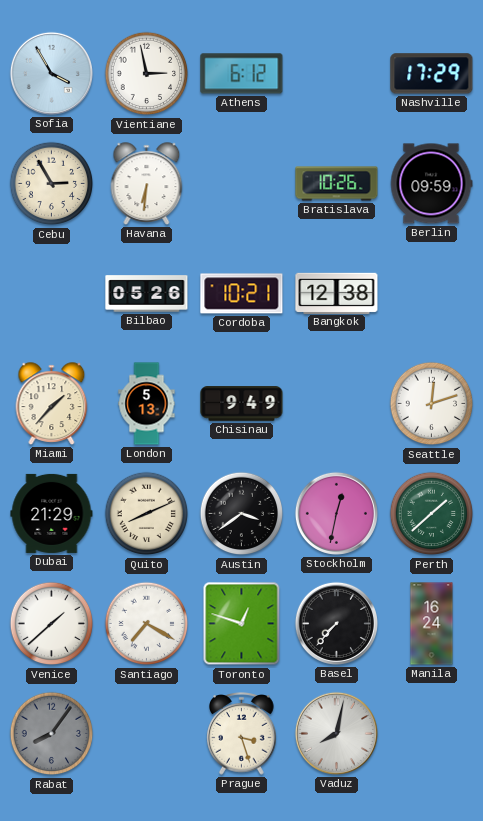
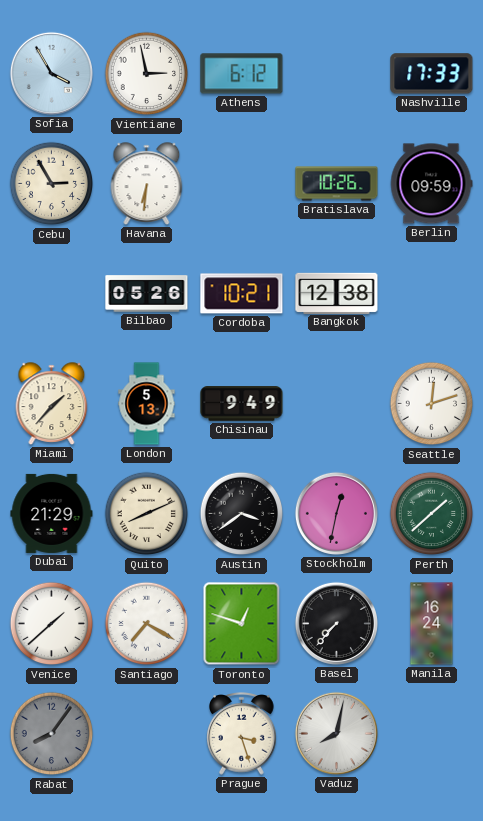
Nashville: 17:29 -> 17:33
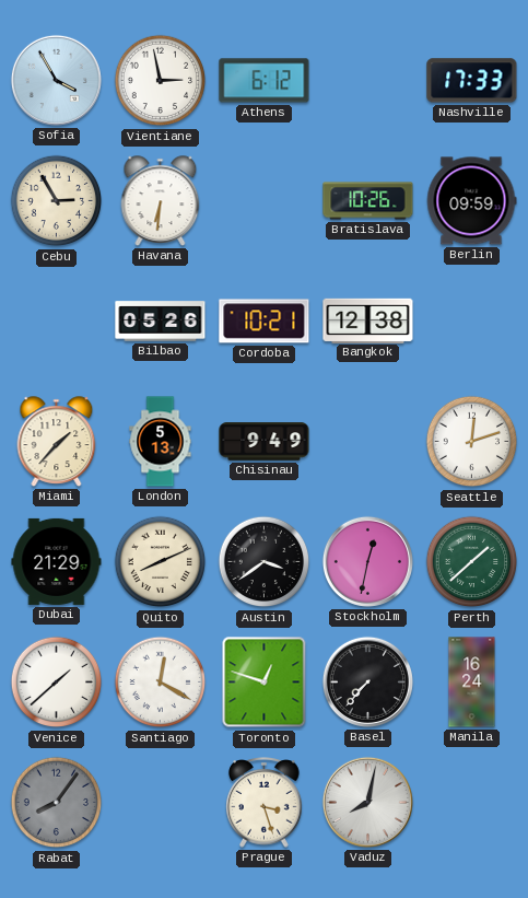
Santiago: 7:20 -> 12:20
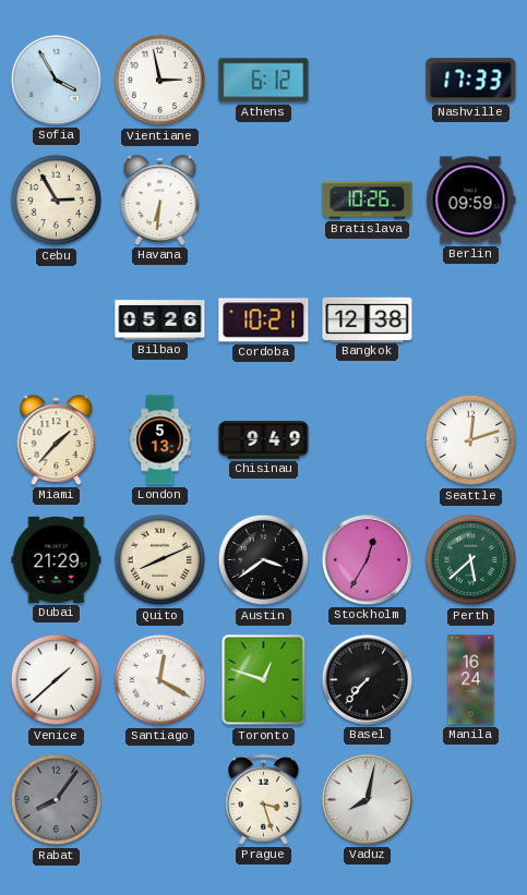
Stockholm: 12:32 -> 12:35
Perth: 1:38 -> 5:38
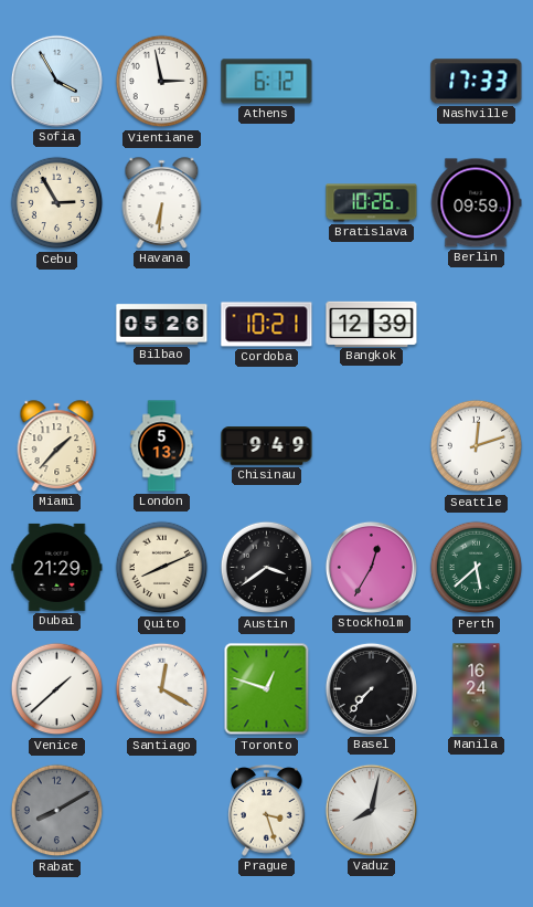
Bangkok: 12:38 -> 12:39
Rabat: 8:06 -> 8:10
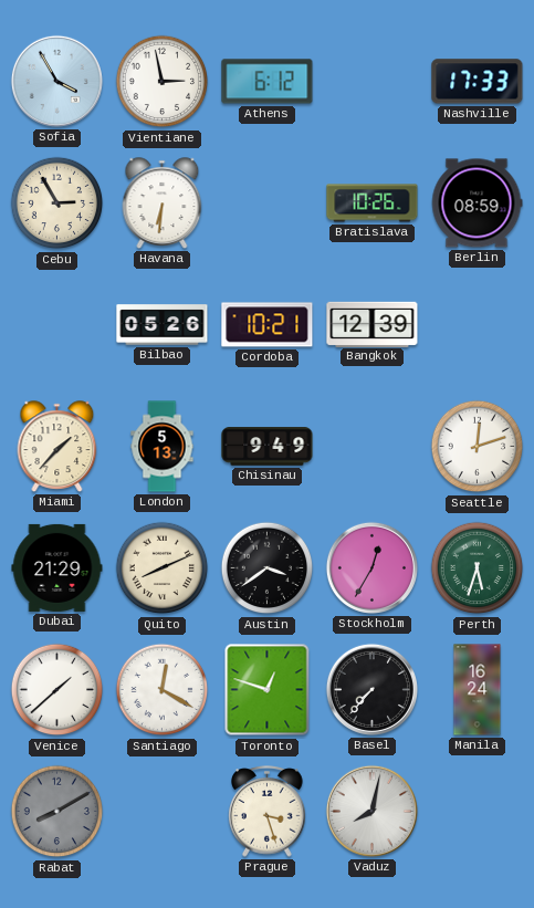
Berlin: 09:59 -> 08:59
Perth: 5:38 -> 5:33
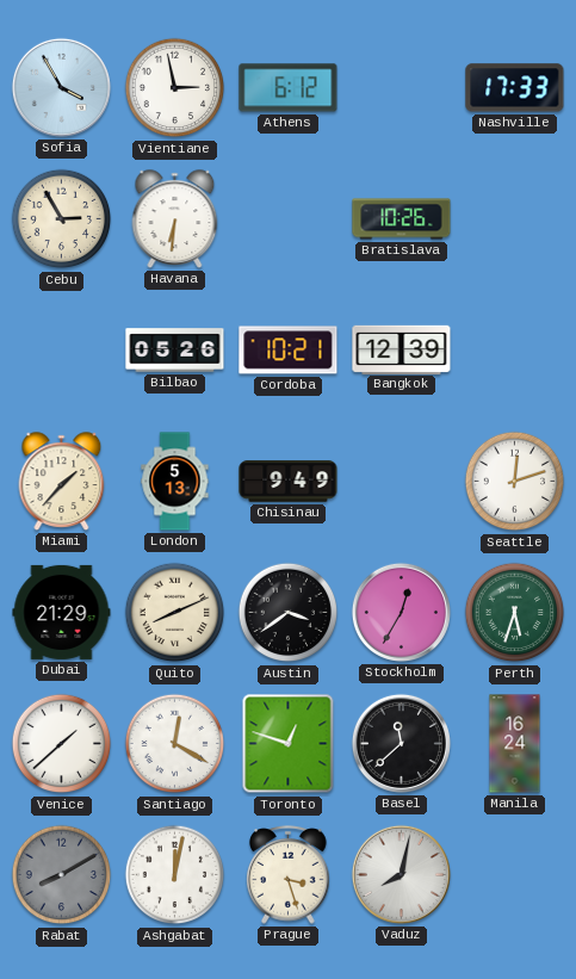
Berlin: 08:59 -> none
Basel: 7:37 -> 11:38
Ashgabat: none -> 12:02
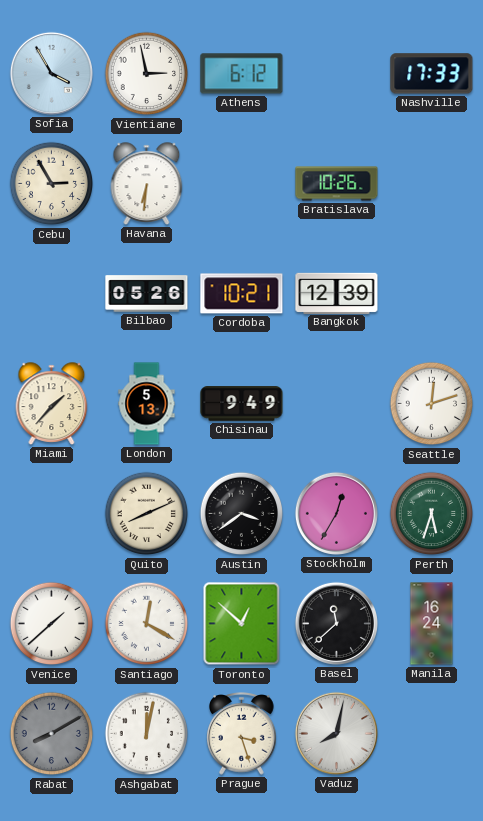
Dubai: 21:29 -> none
Toronto: 12:48 -> 12:52
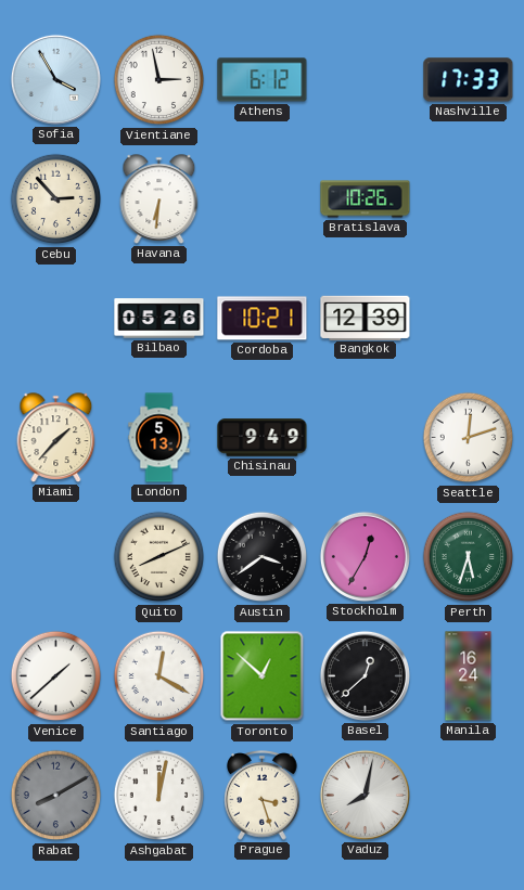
Cebu: 2:55 -> 2:53
Basel: 11:38 -> 12:38
